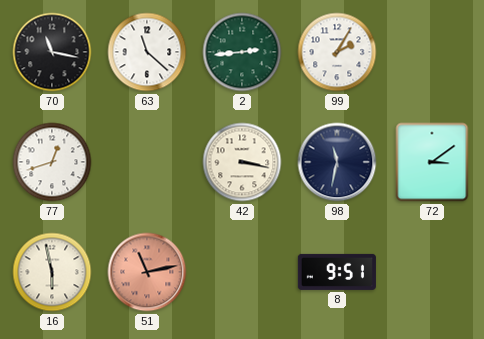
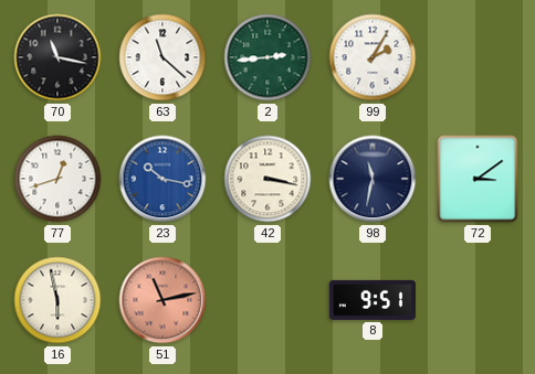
23: none -> 10:17
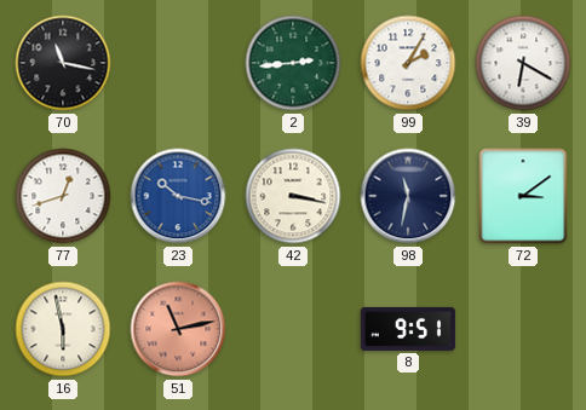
63: 11:22 -> none
39: none -> 6:20
